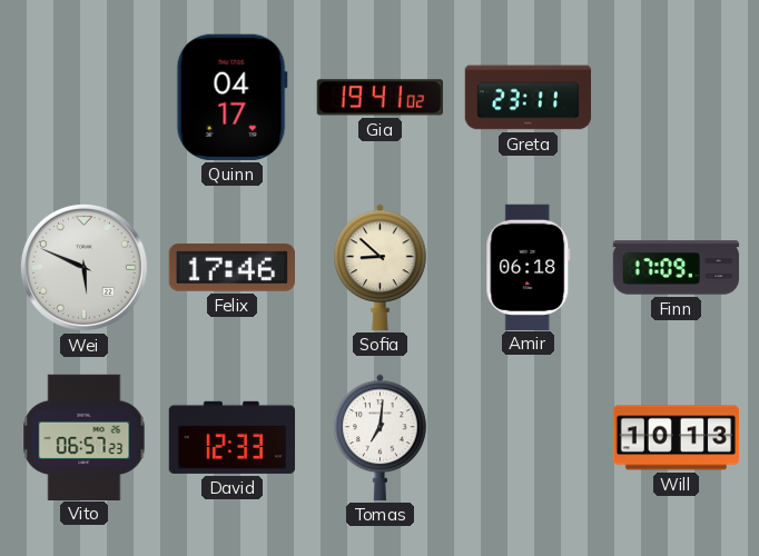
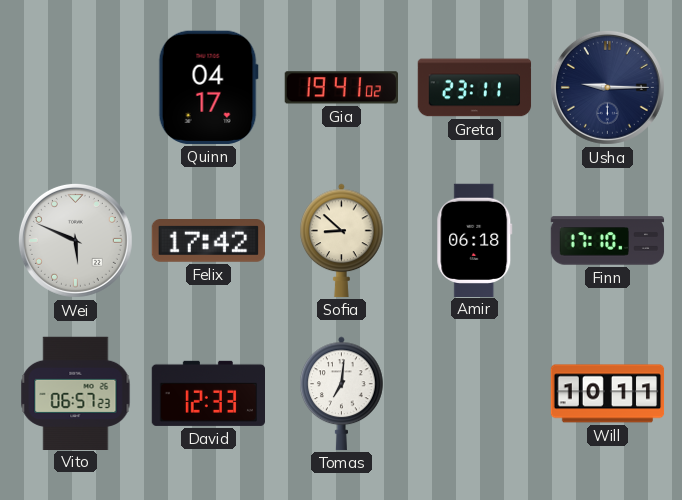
Usha: none -> 9:15
Felix: 17:46 -> 17:42
Finn: 17:09 -> 17:10
Will: 10:13 -> 10:11
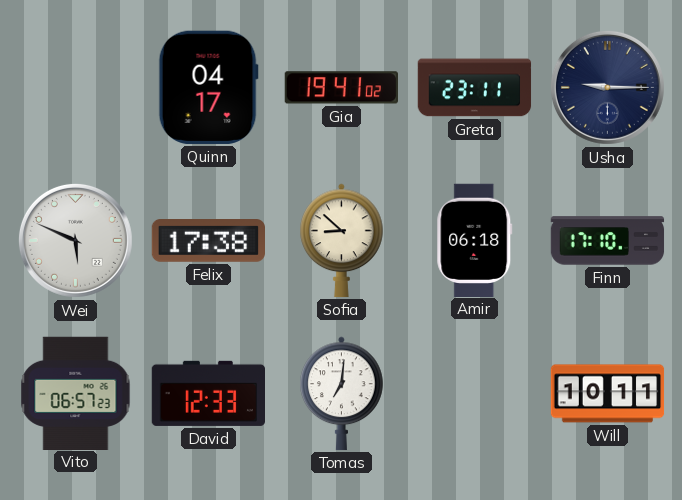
Felix: 17:42 -> 17:38
